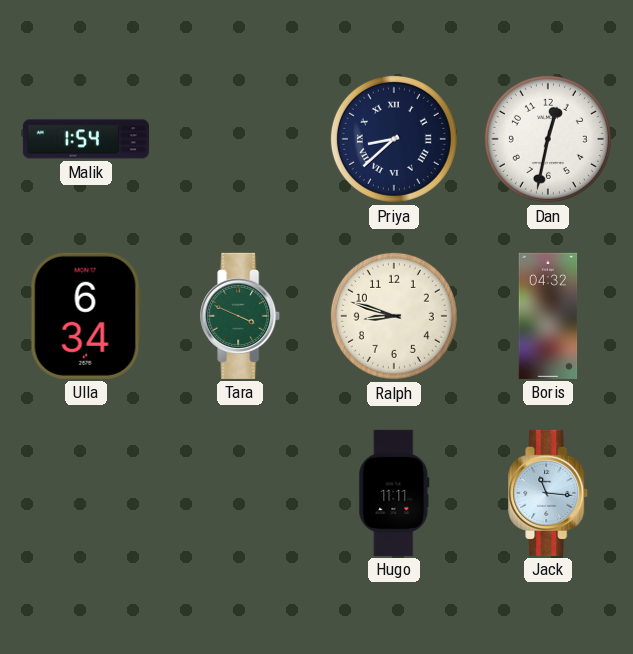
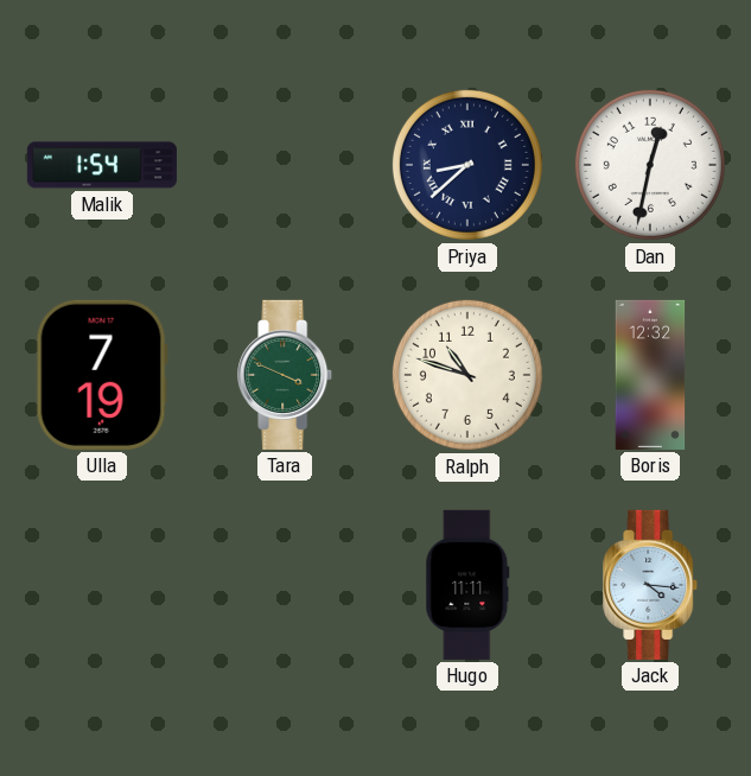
Ulla: 6:34 -> 7:19
Ralph: 8:48 -> 10:48
Boris: 04:32 -> 12:32
Jack: 11:16 -> 4:16
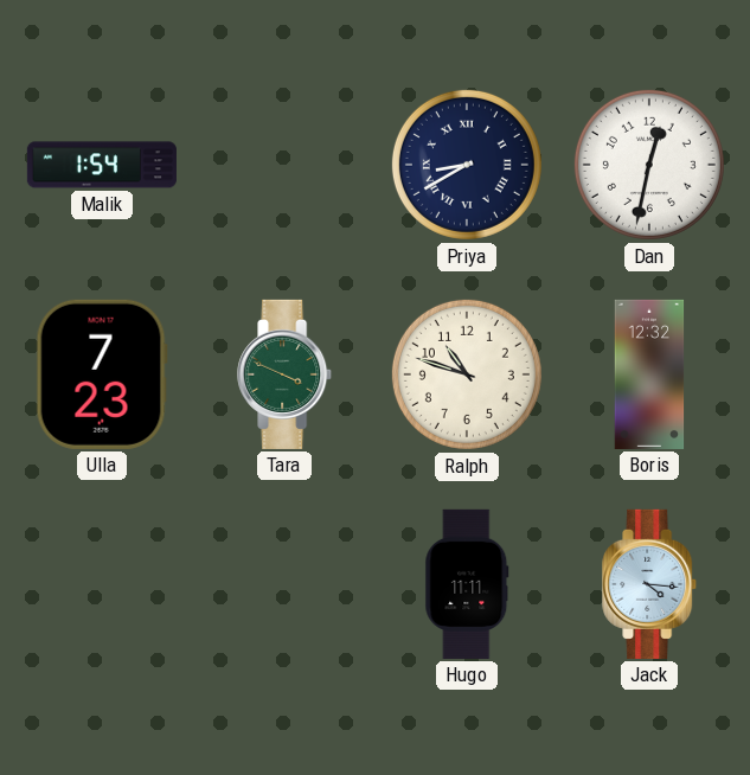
Priya: 8:38 -> 8:40
Ulla: 7:19 -> 7:23
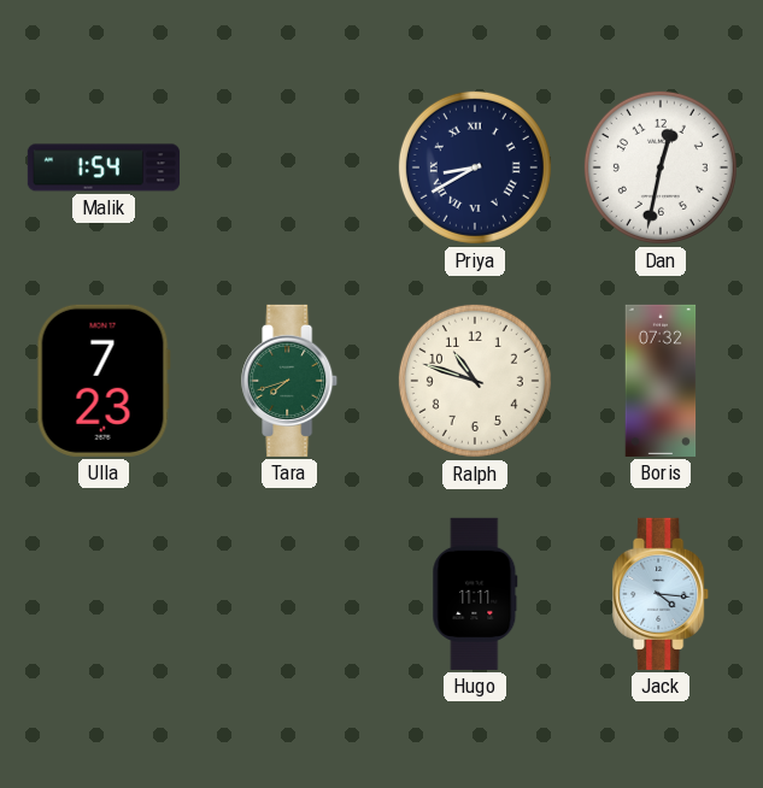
Tara: 3:49 -> 7:42
Boris: 12:32 -> 07:32
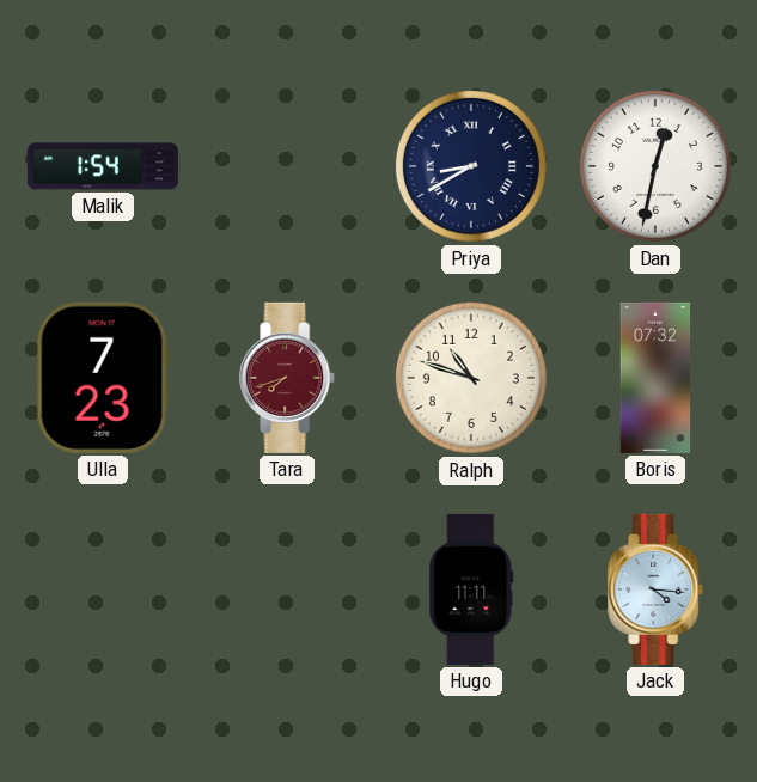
Tara dial: green -> burgundy
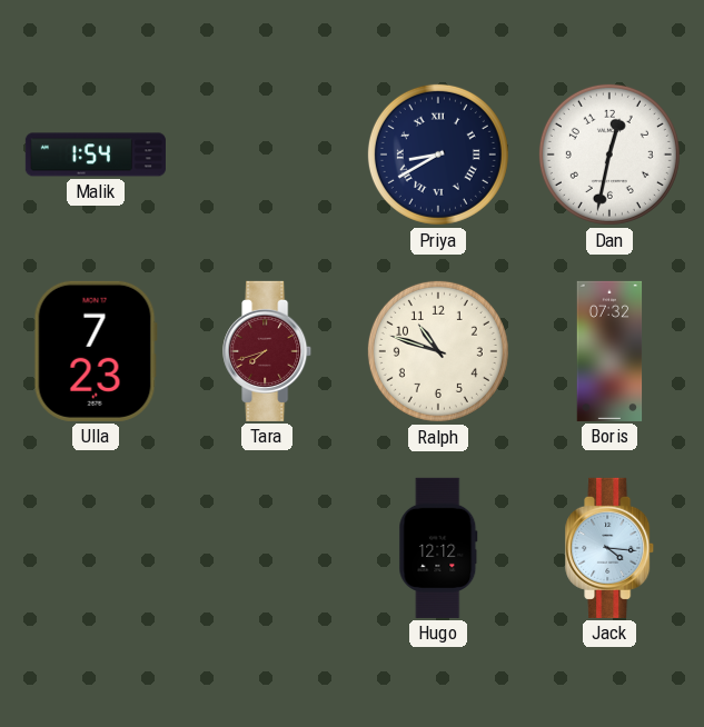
Hugo: 11:11 -> 12:12
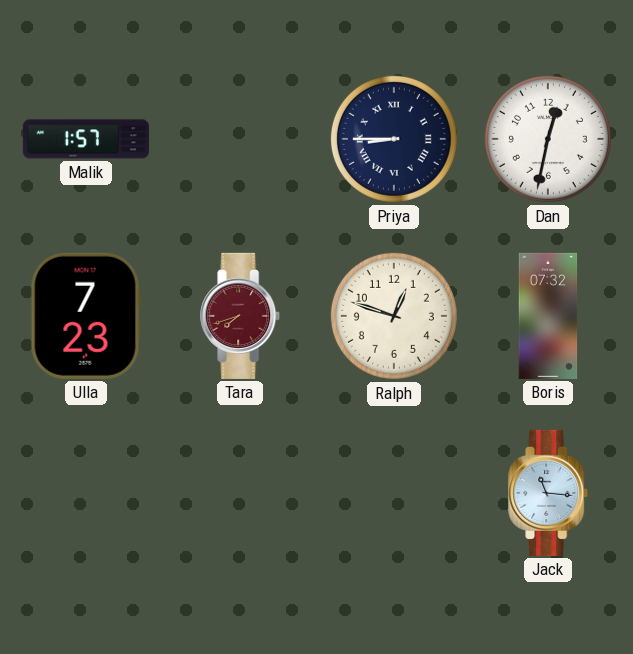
Malik: 1:54 -> 1:57
Priya: 8:40 -> 8:45
Ralph: 10:48 -> 12:48
Hugo: 12:12 -> none
Jack: 4:16 -> 11:16
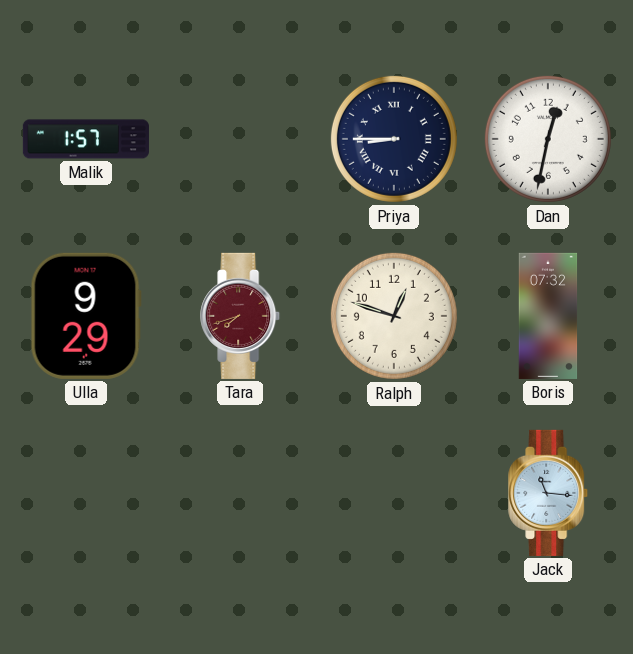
Ulla: 7:23 -> 9:29
